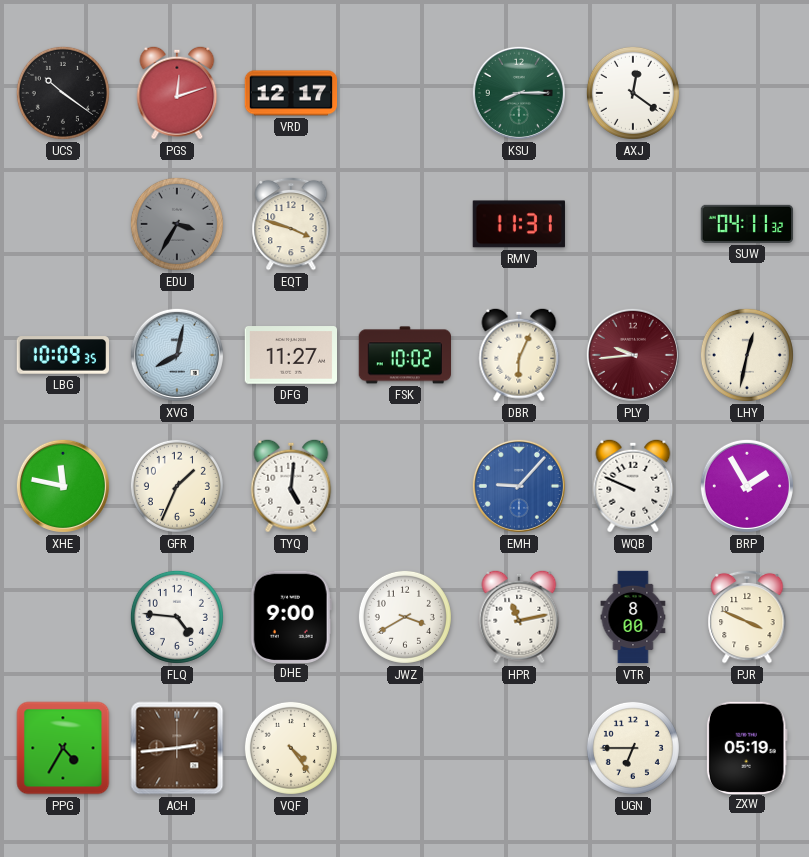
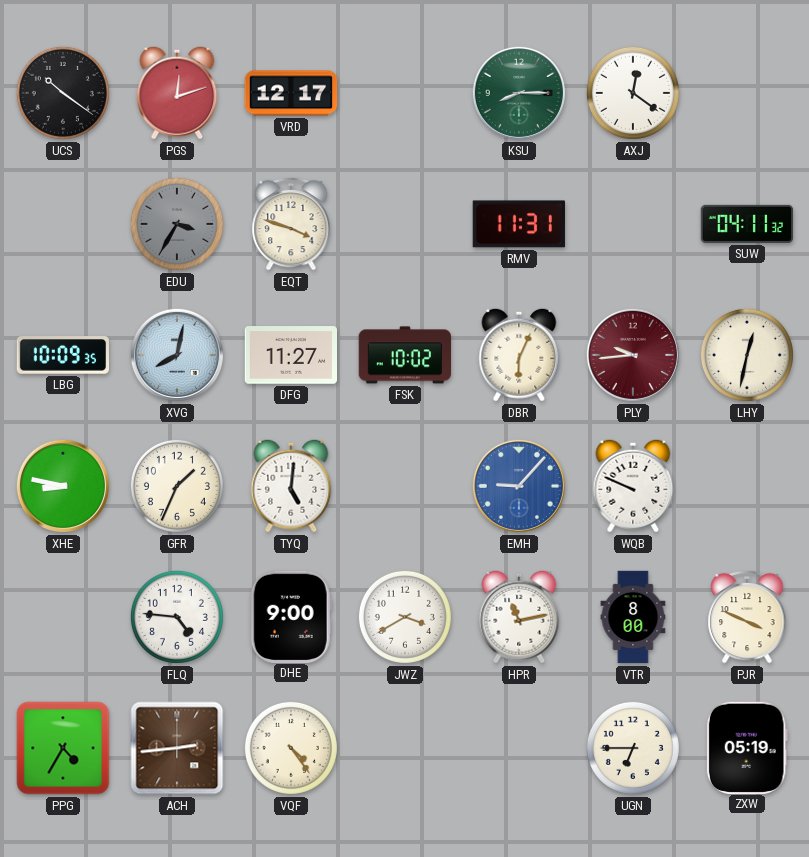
XHE: 11:47 -> 8:47
BRP: 1:55 -> none
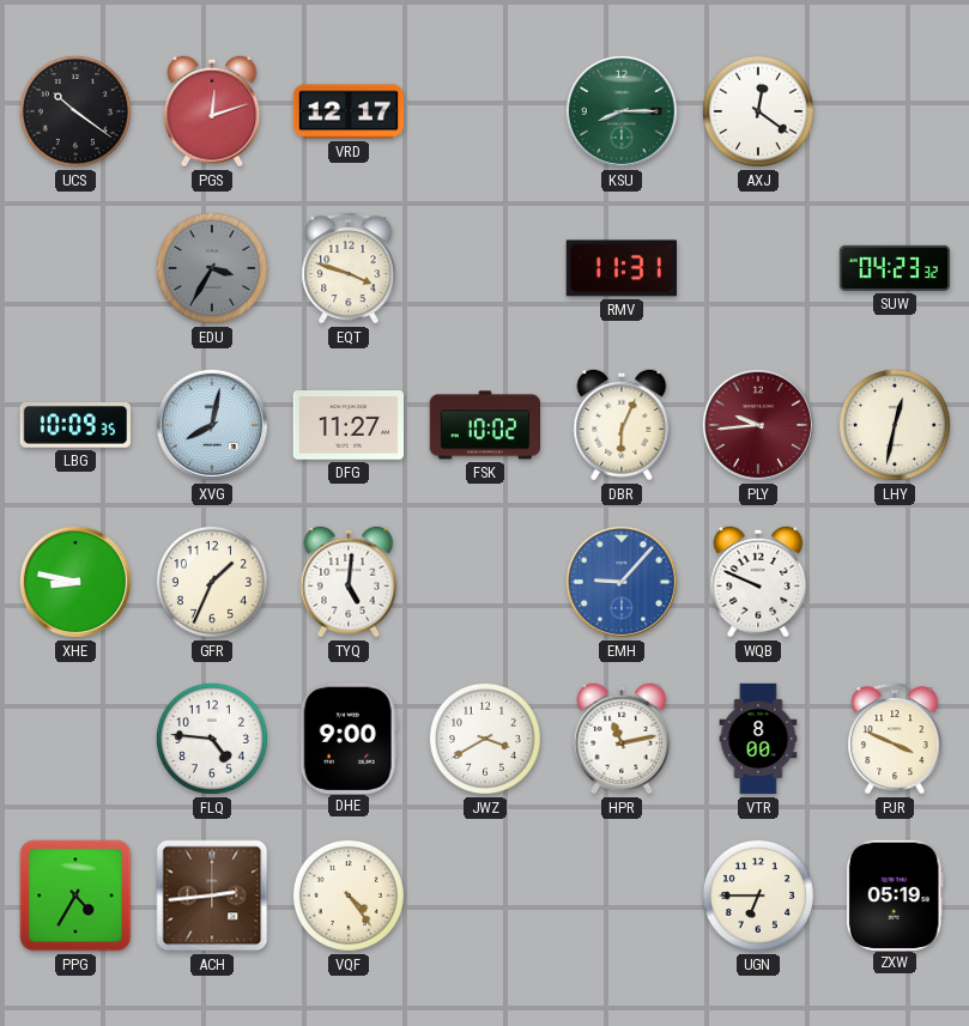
SUW: 04:11 -> 04:23
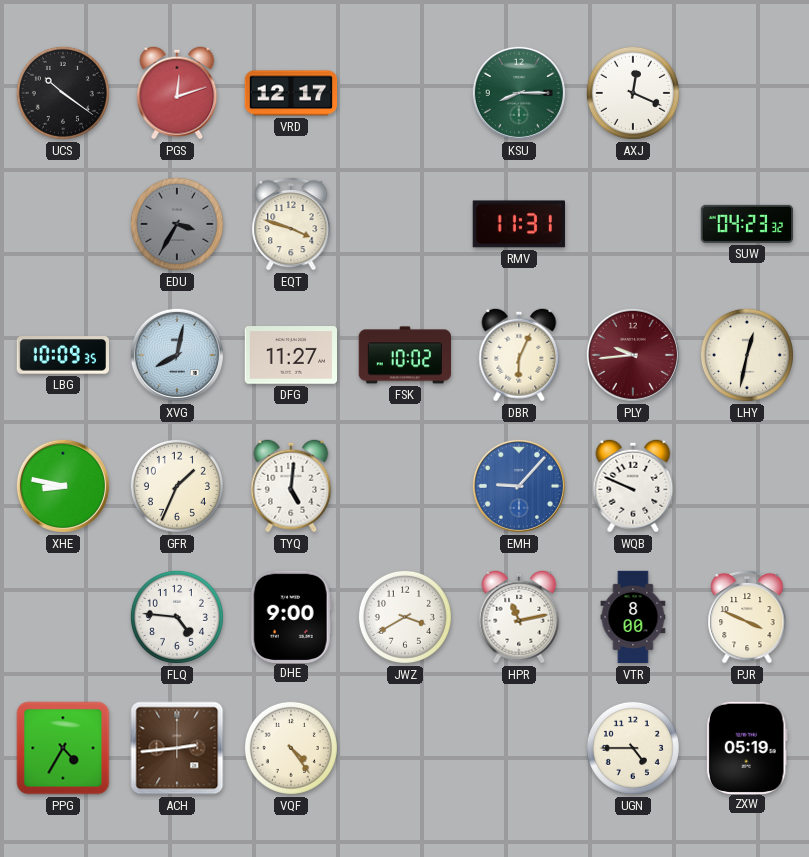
AXJ: 12:21 -> 12:19
UGN: 6:45 -> 4:45
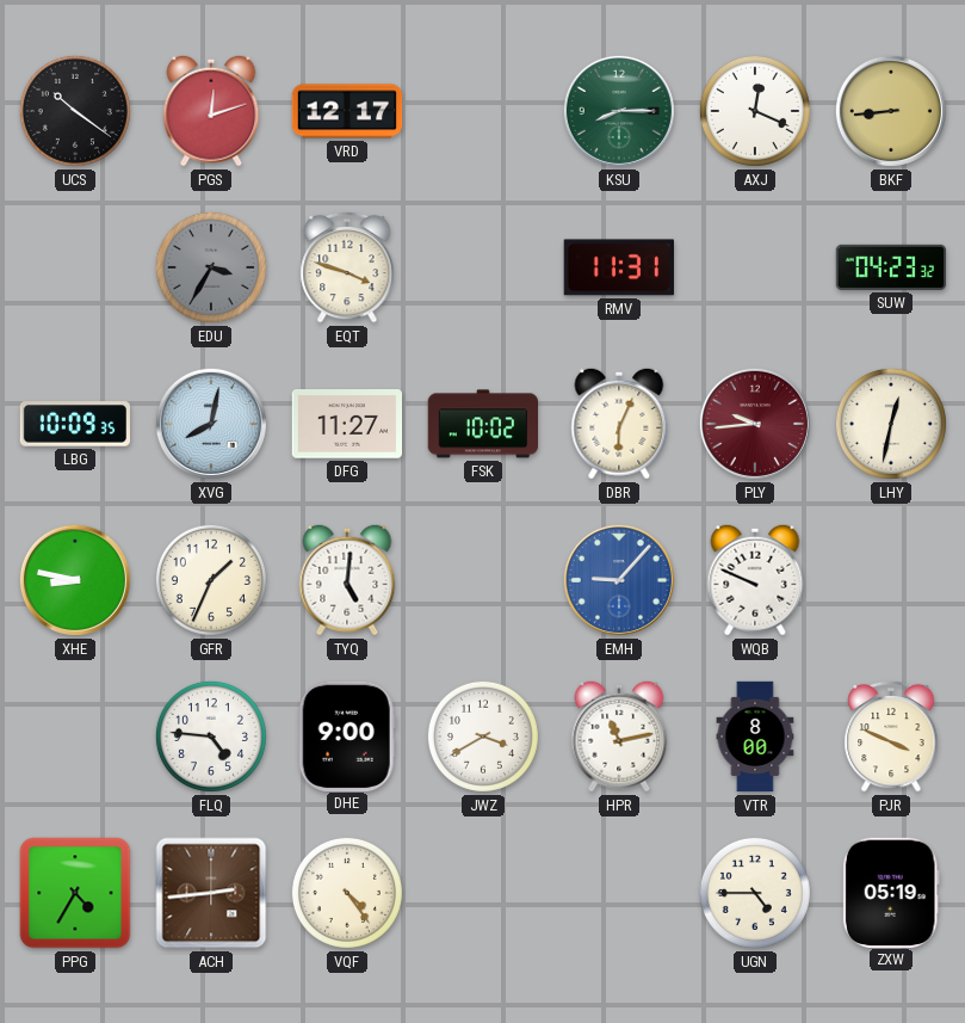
BKF: none -> 8:44
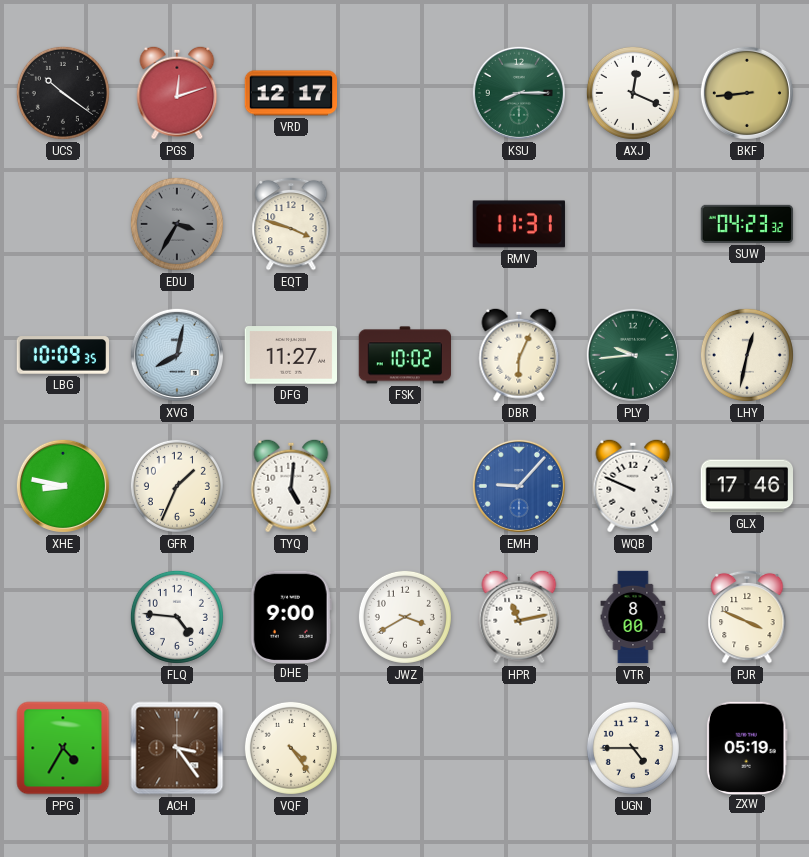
PLY dial: burgundy -> green
GLX: none -> 17:46
ACH: 2:44 -> 3:24
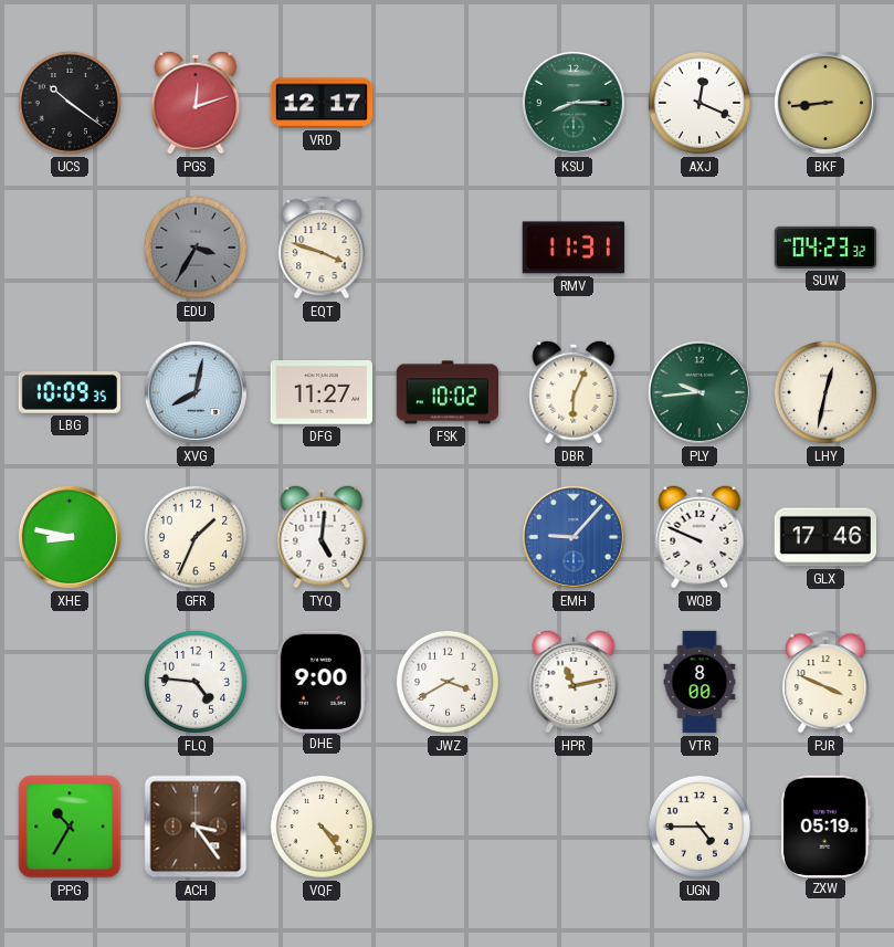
PPG: 4:35 -> 10:35
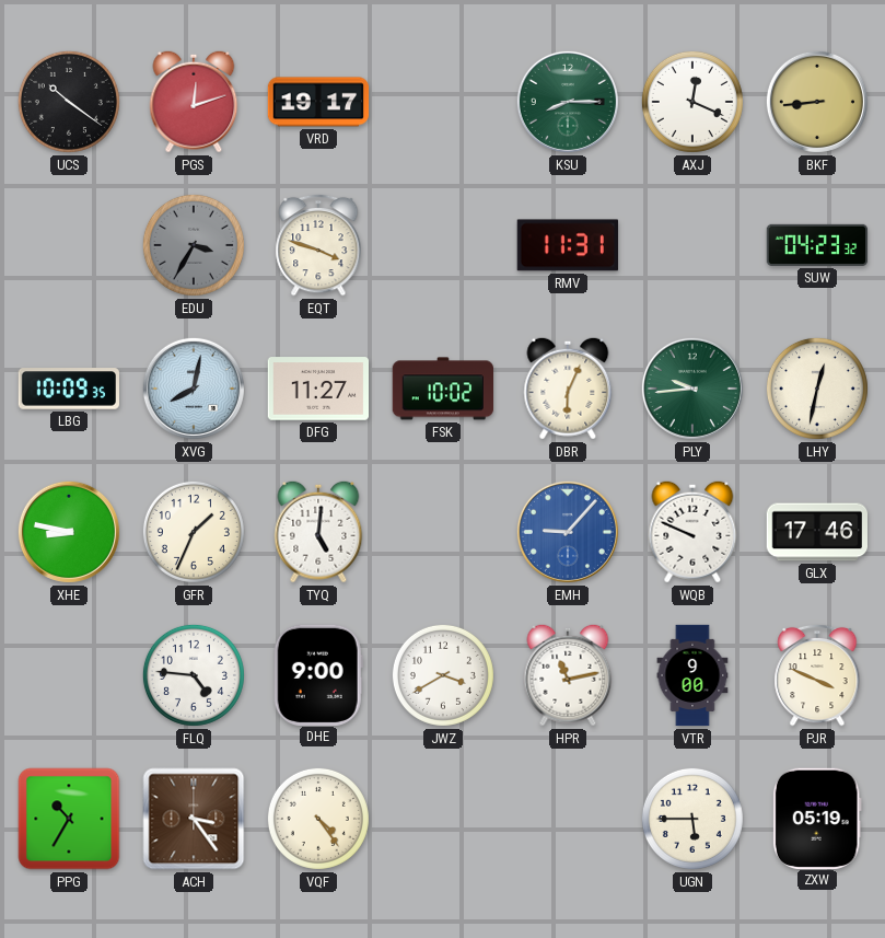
VRD: 12:17 -> 19:17
VTR: 8:00 -> 9:00
UGN: 4:45 -> 5:45
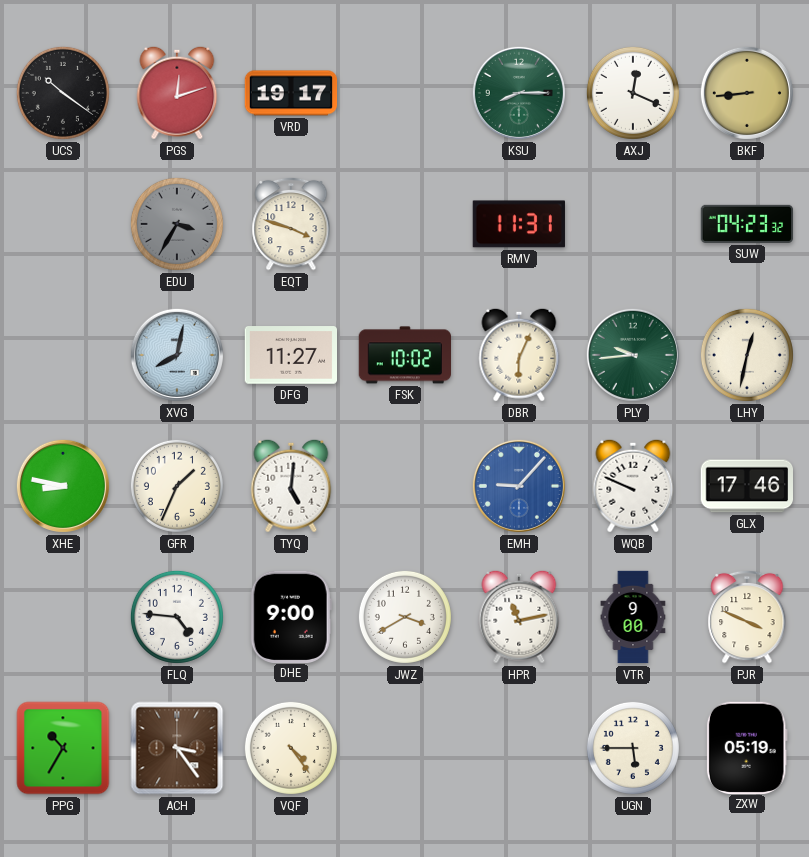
LBG: 10:09 -> none
